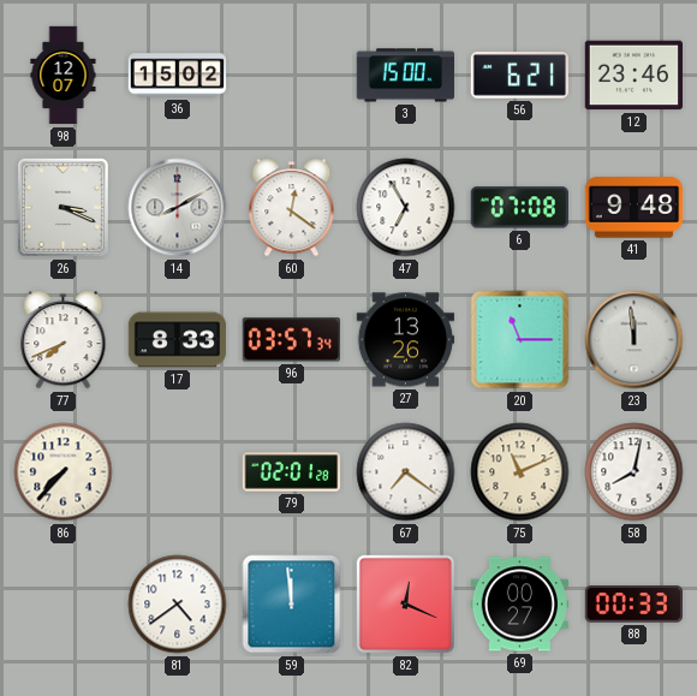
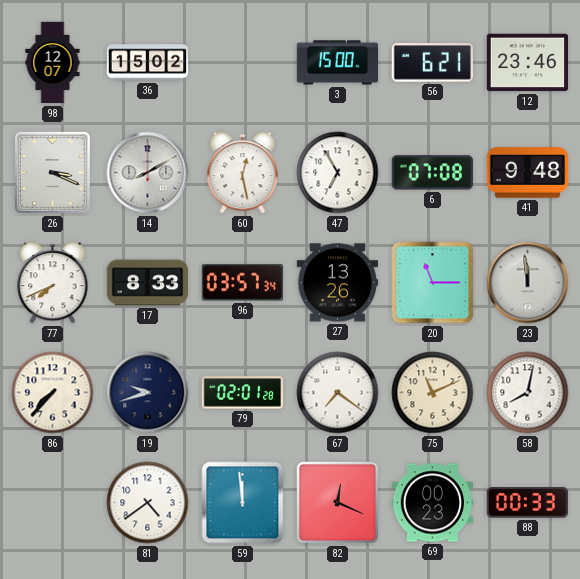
60: 12:21 -> 12:28
19: none -> 9:42
69: 00:27 -> 00:23
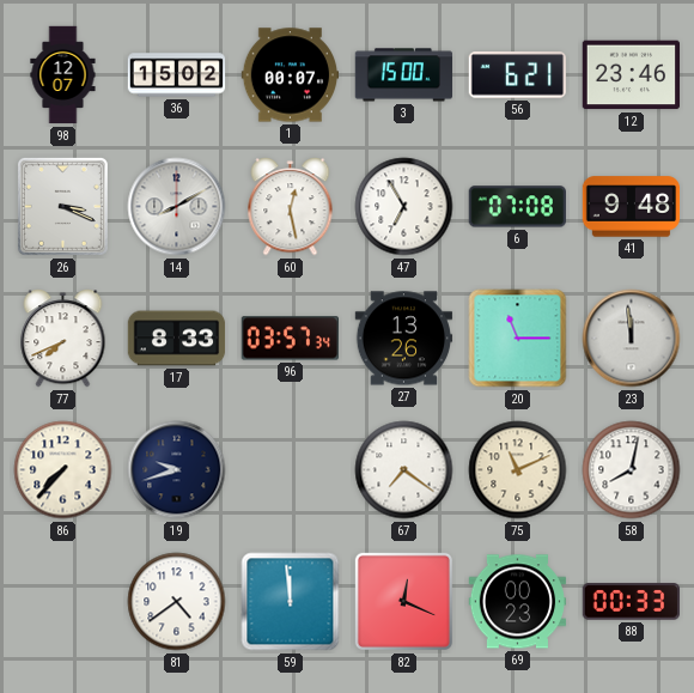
1: none -> 00:07
79: 02:01 -> none
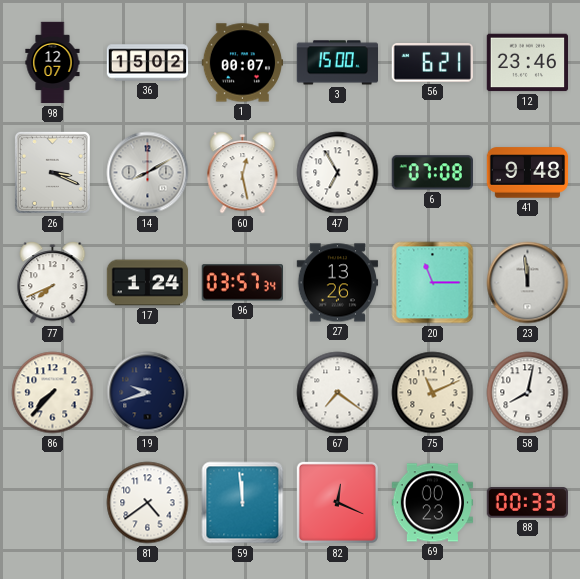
17: 8:33 -> 1:24
